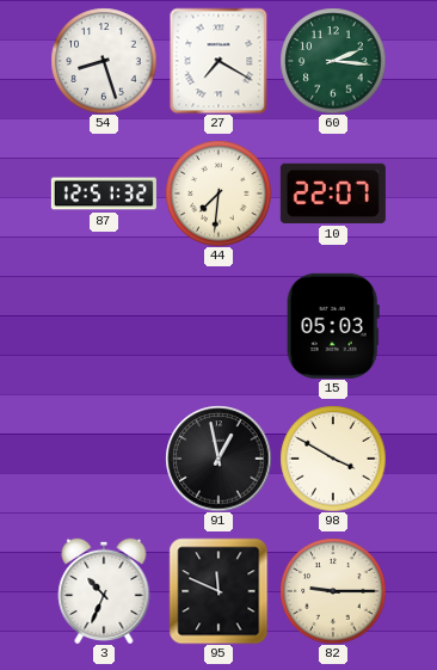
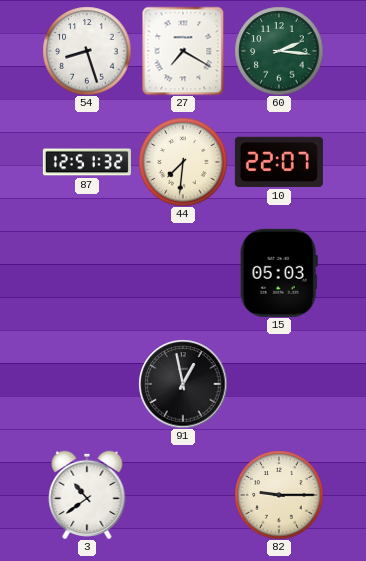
98: 3:50 -> none
3: 10:34 -> 10:39
95: 11:49 -> none
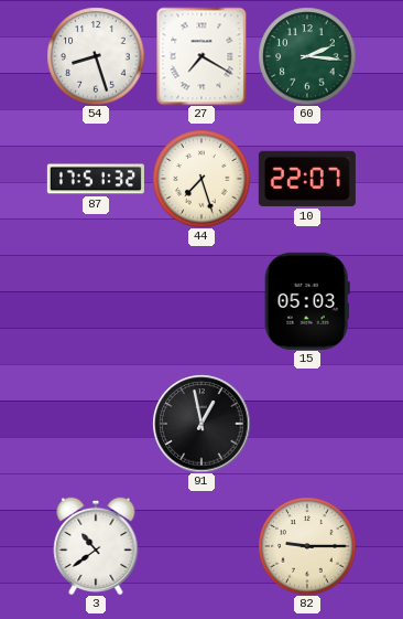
87: 12:51 -> 17:51
44: 7:31 -> 7:27
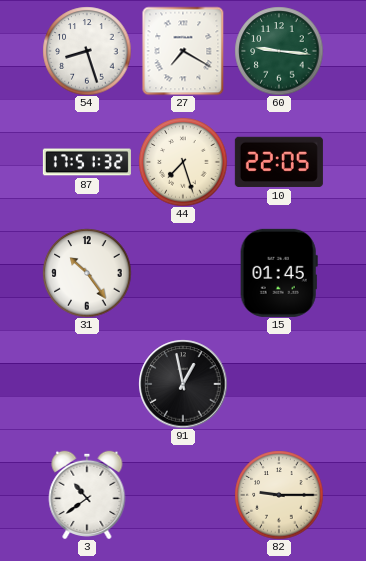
60: 2:16 -> 9:16
10: 22:07 -> 22:05
31: none -> 10:24
15: 05:03 -> 01:45
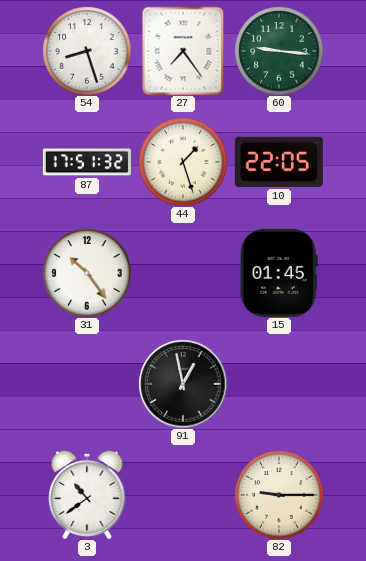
27: 7:20 -> 7:24
44: 7:27 -> 1:27
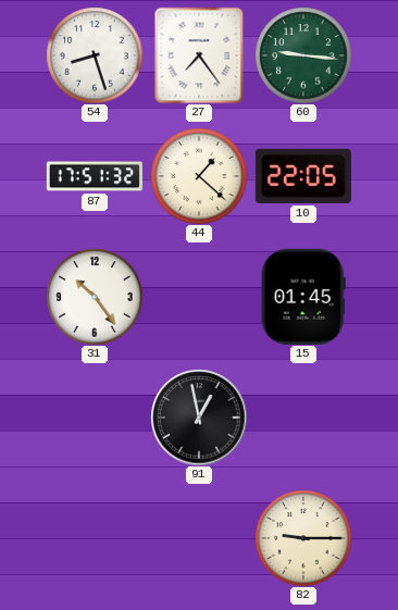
44: 1:27 -> 1:22
3: 10:39 -> none
